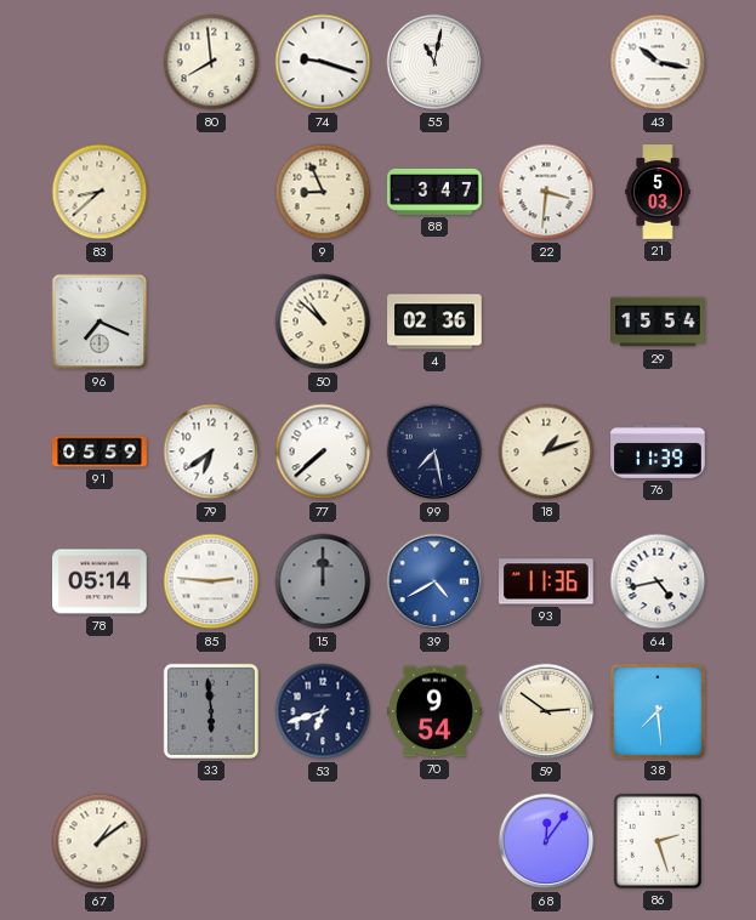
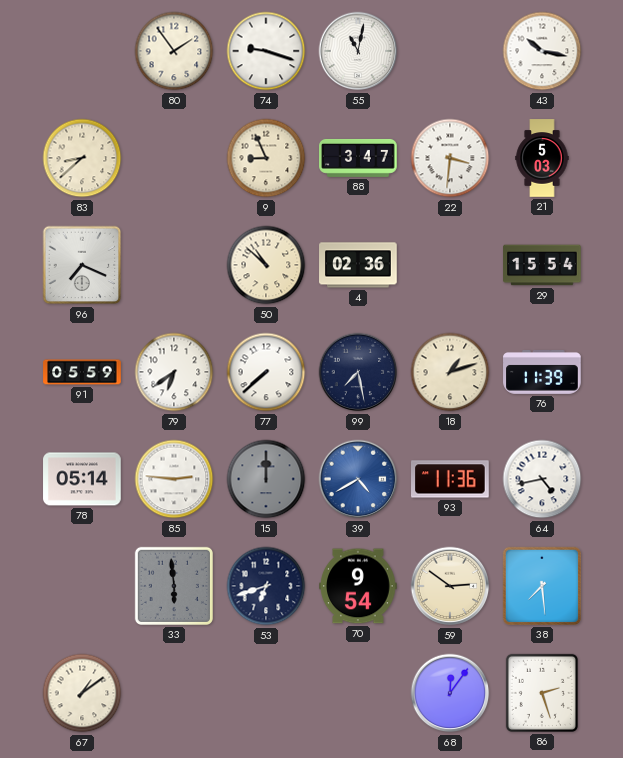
80: 7:59 -> 1:54
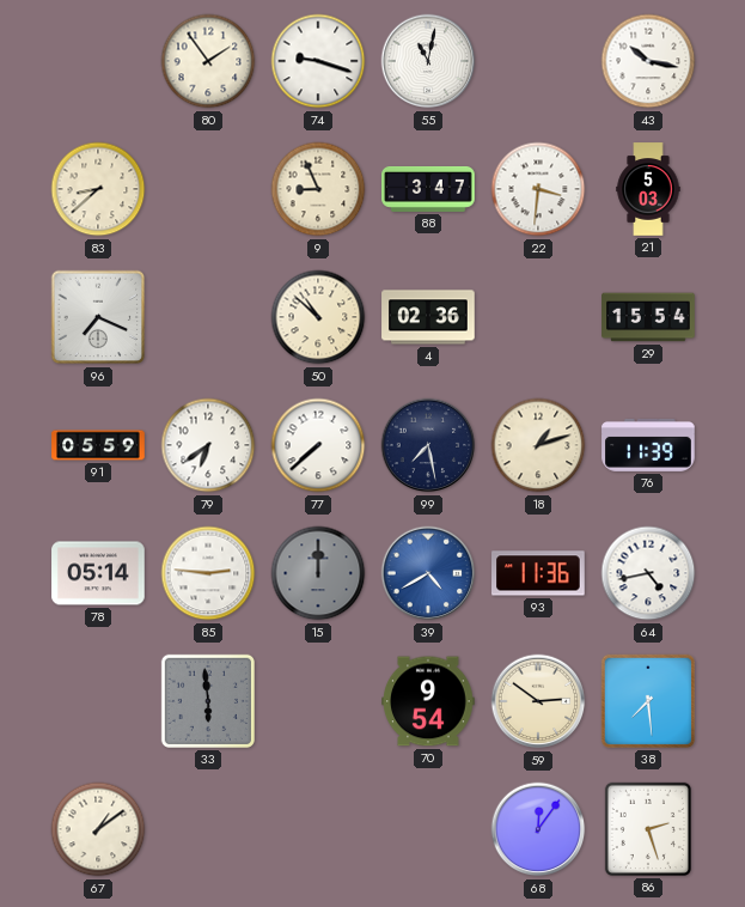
53: 6:42 -> none
